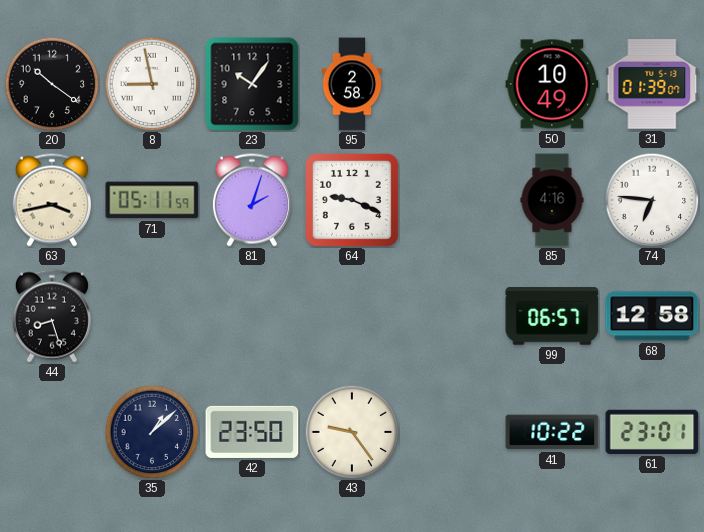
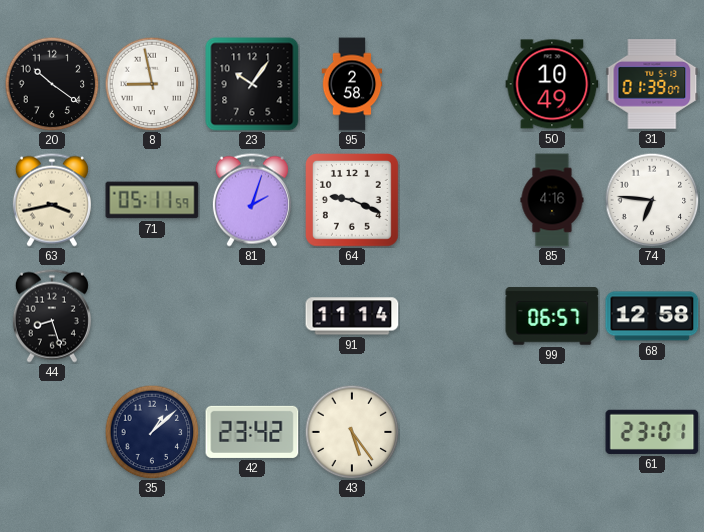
91: none -> 11:14
42: 23:50 -> 23:42
43: 9:24 -> 5:24
41: 10:22 -> none
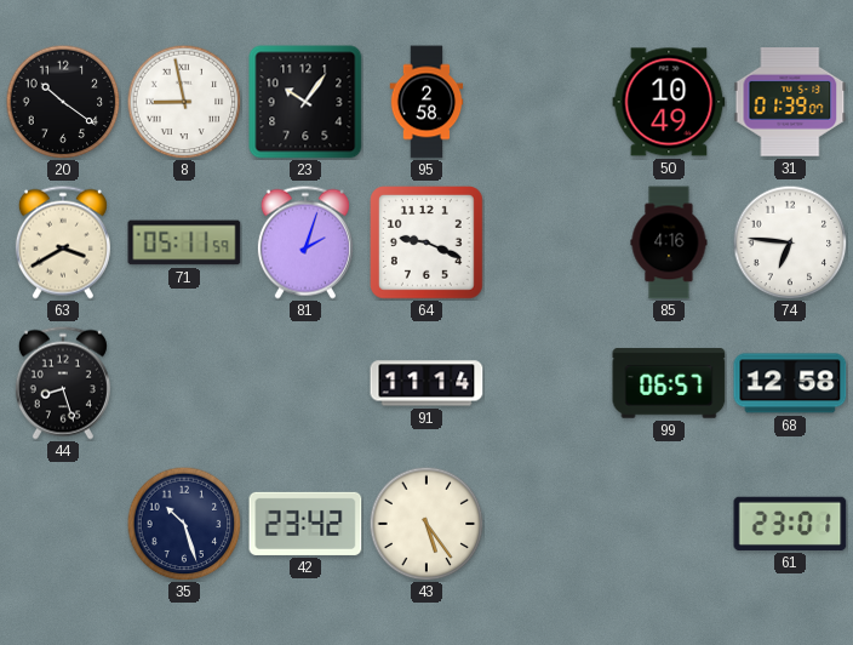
63: 3:43 -> 3:40
35: 1:08 -> 10:27
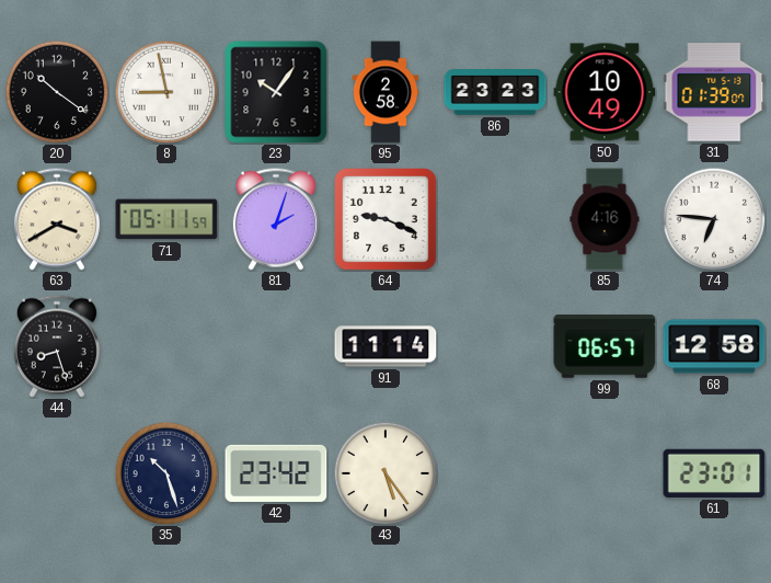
86: none -> 23:23
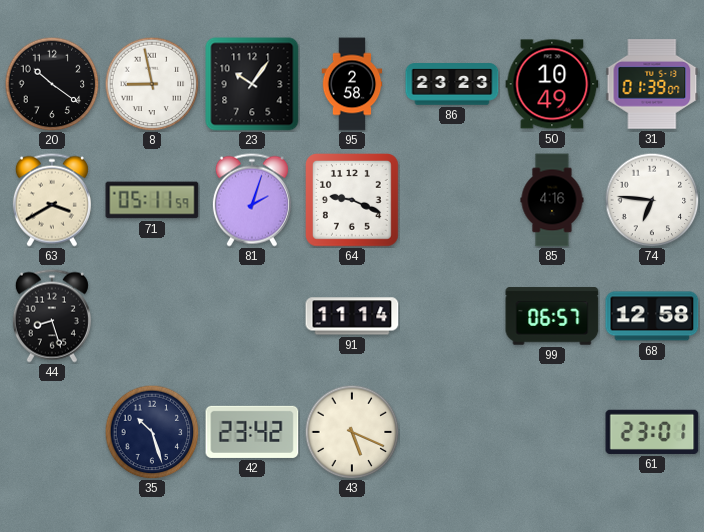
43: 5:24 -> 5:19
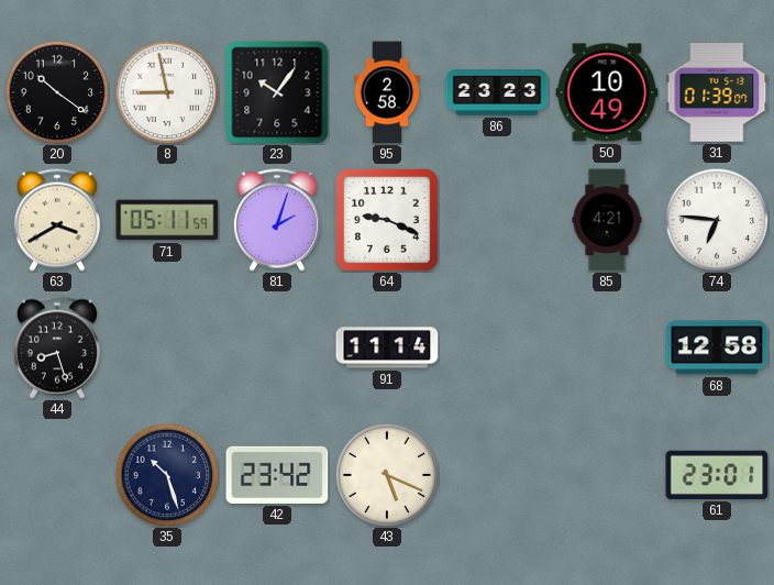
85: 4:16 -> 4:21
99: 06:57 -> none
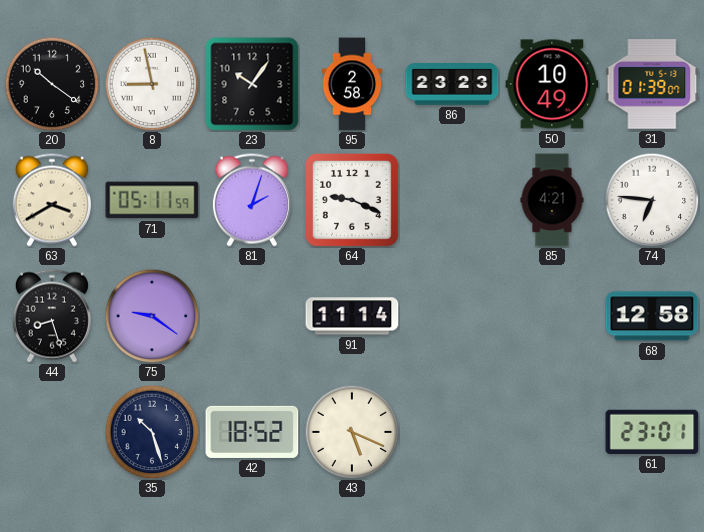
75: none -> 9:21
42: 23:42 -> 18:52
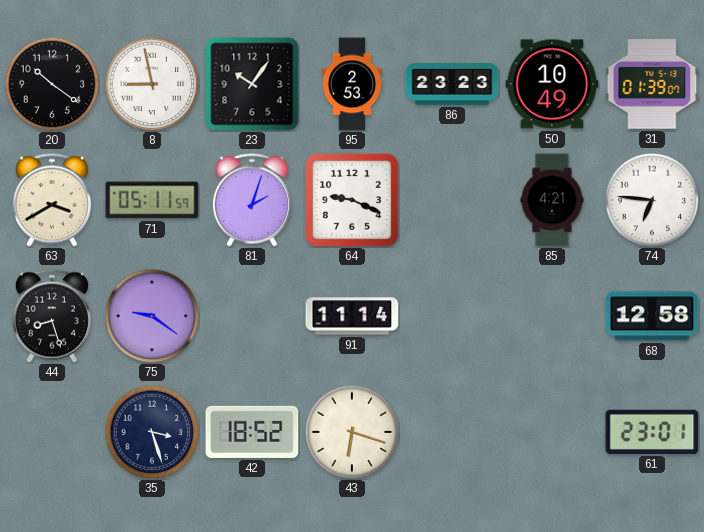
95: 2:58 -> 2:53
35: 10:27 -> 3:27
43: 5:19 -> 6:18
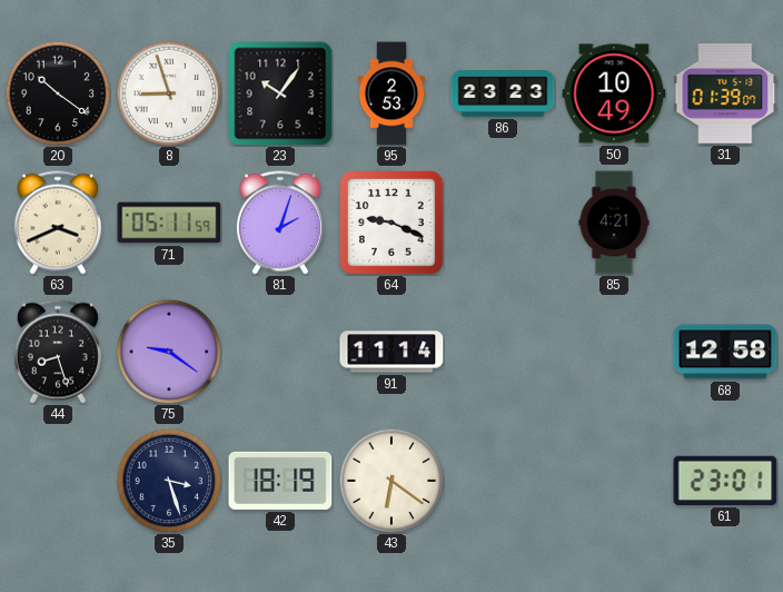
8: 8:58 -> 8:57
63: 3:40 -> 3:41
74: 6:46 -> none
42: 18:52 -> 18:19
43: 6:18 -> 6:21
